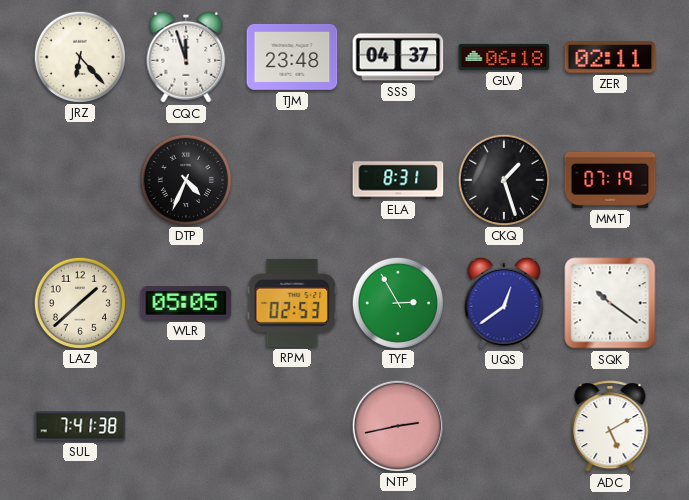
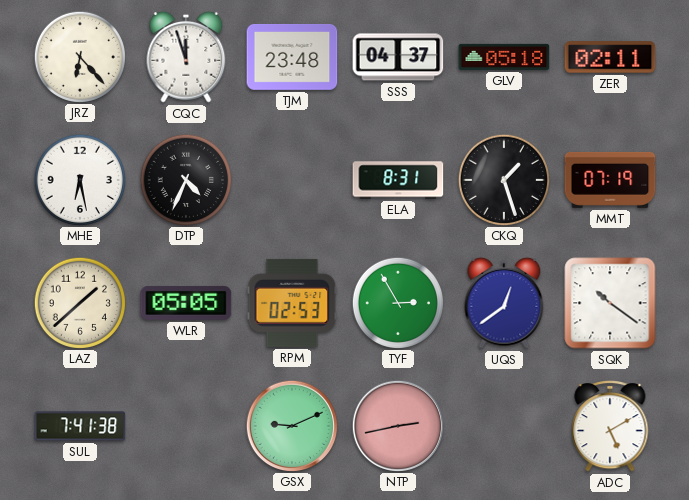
GLV: 06:18 -> 05:18
MHE: none -> 6:28
GSX: none -> 9:11
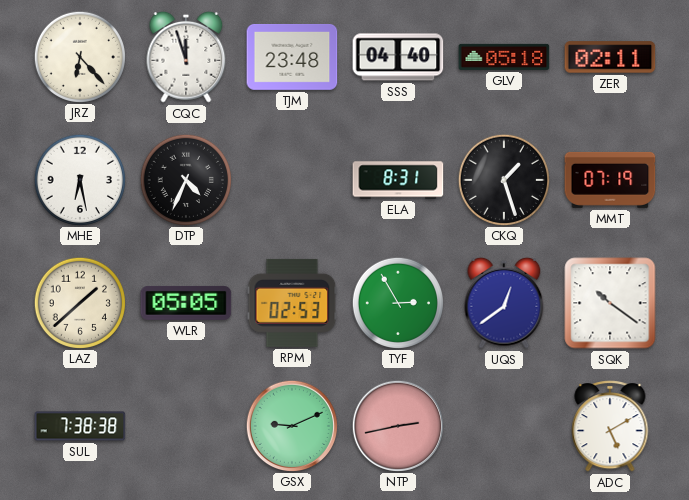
SSS: 04:37 -> 04:40
SUL: 7:41 -> 7:38
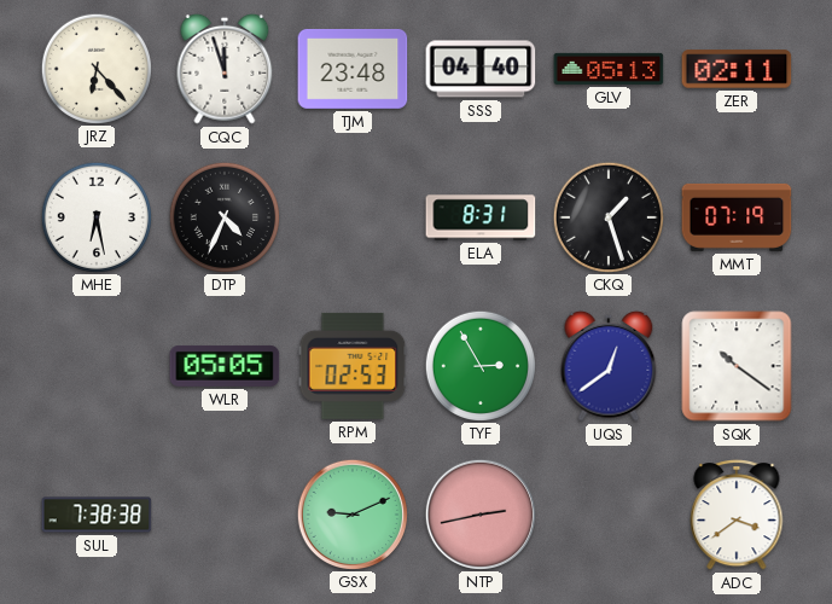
GLV: 05:18 -> 05:13
LAZ: 1:38 -> none
ADC: 5:10 -> 3:39
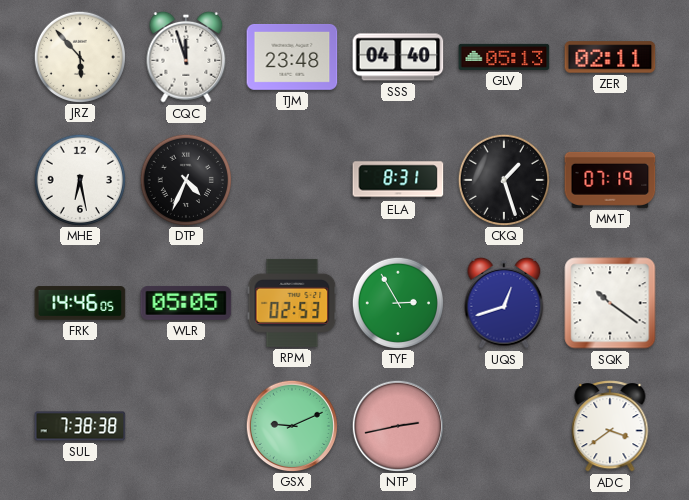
JRZ: 6:23 -> 5:53
FRK: none -> 14:46
UQS: 12:39 -> 12:42
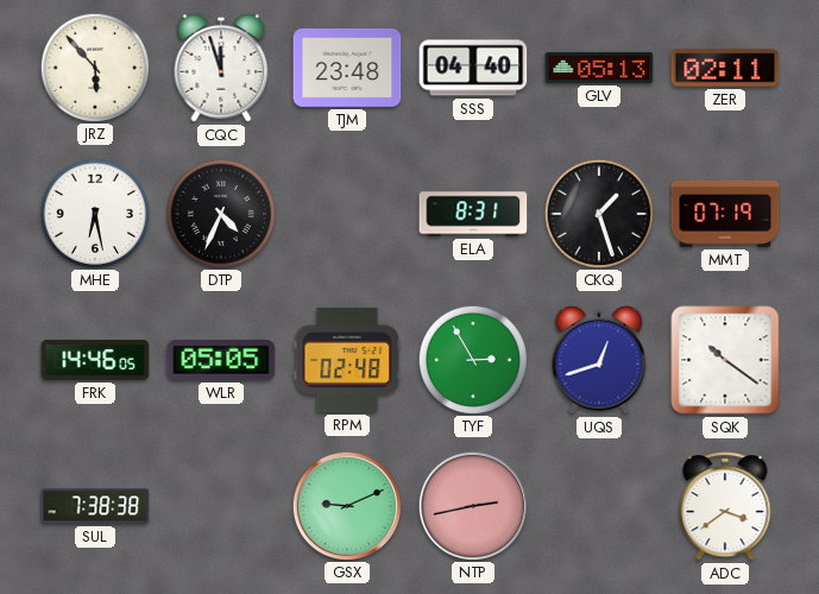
RPM: 02:53 -> 02:48
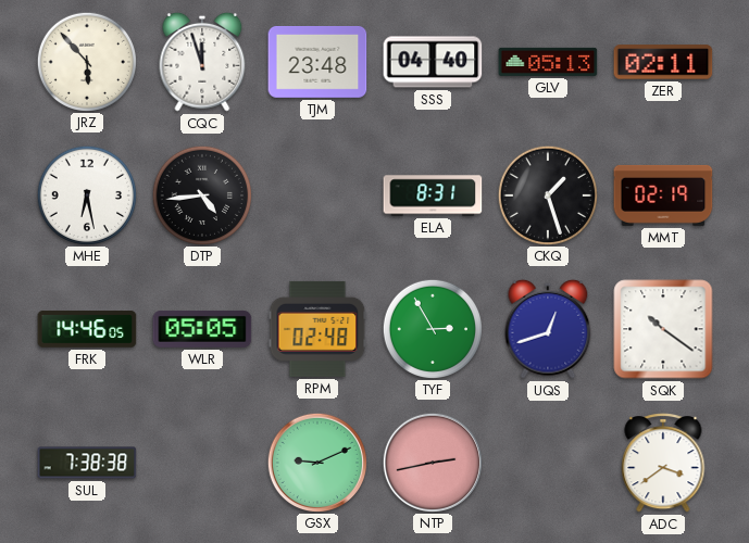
DTP: 4:34 -> 4:44
MMT: 07:19 -> 02:19
